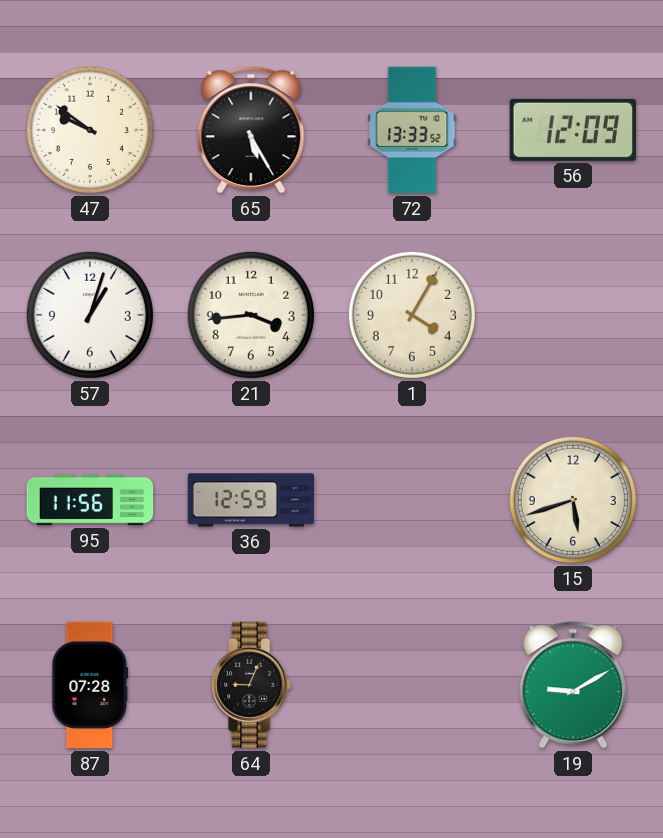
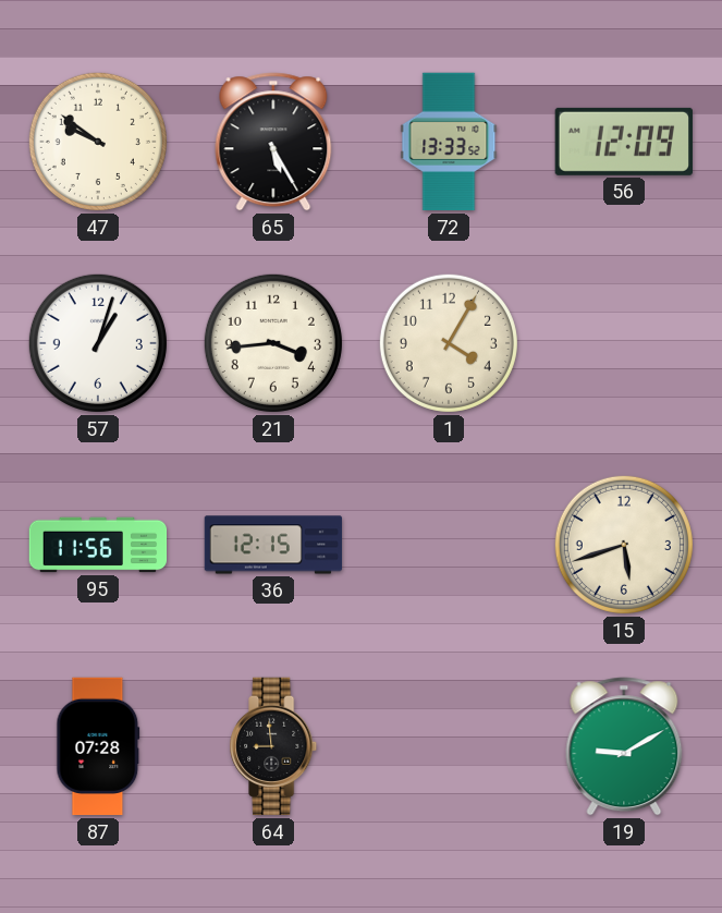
36: 12:59 -> 12:15
64: 9:04 -> 8:59
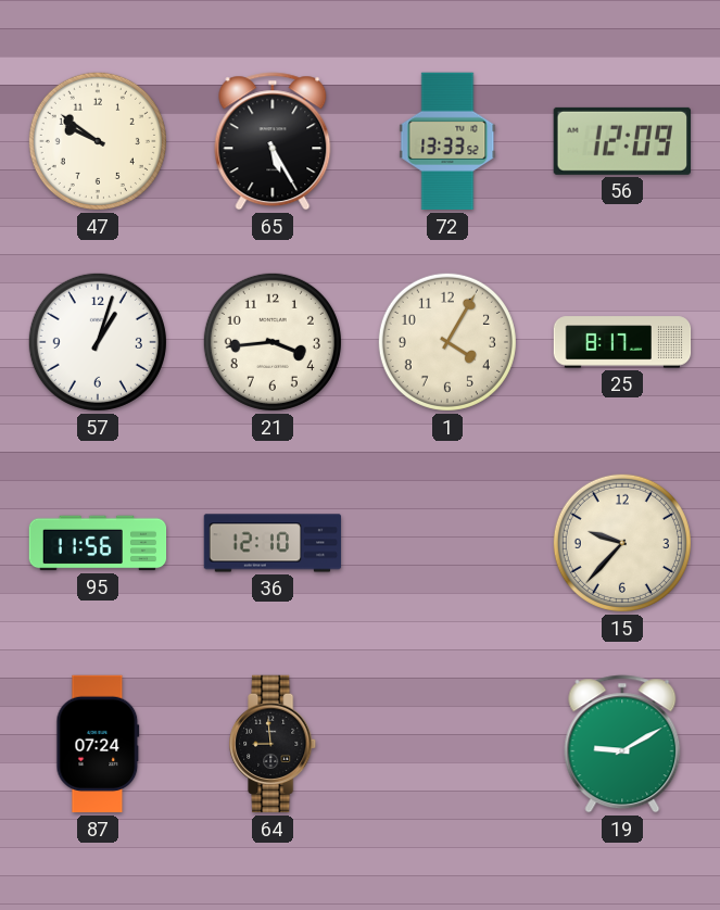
25: none -> 8:17
36: 12:15 -> 12:10
15: 5:42 -> 9:37
87: 07:28 -> 07:24
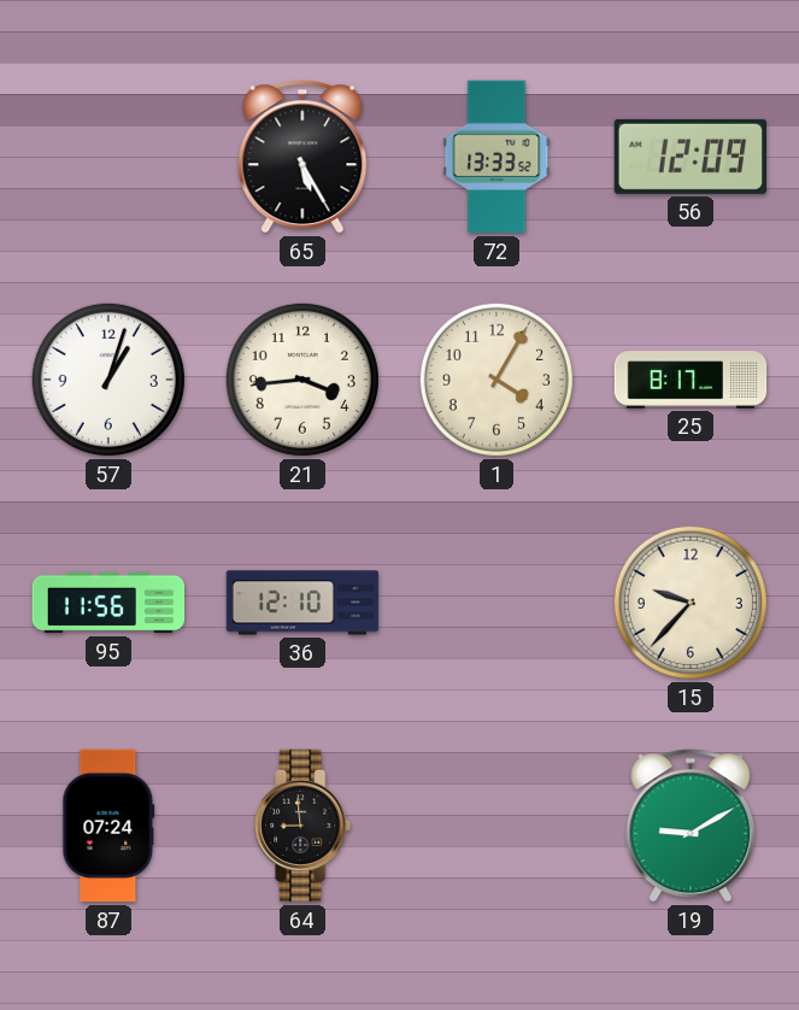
47: 9:51 -> none
